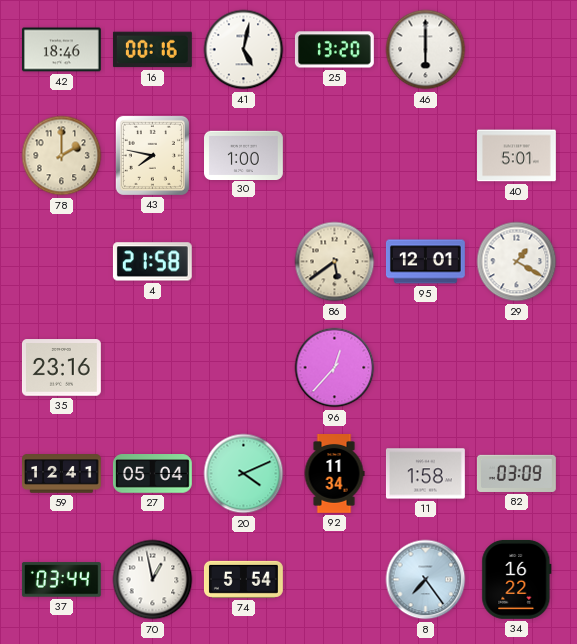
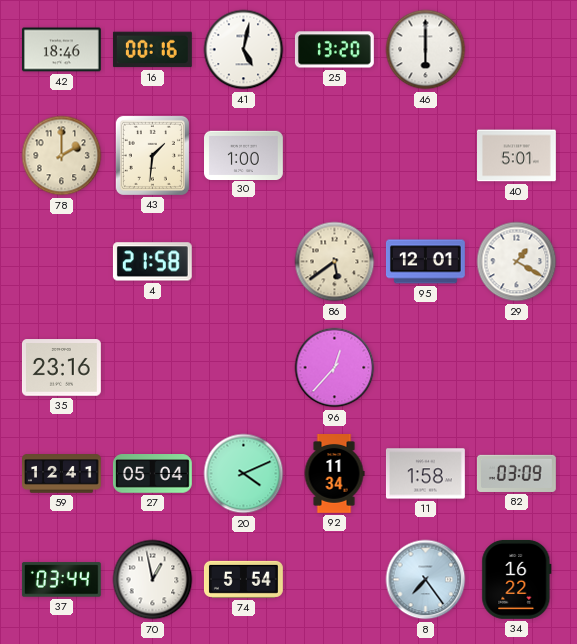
43: 7:47 -> 1:31
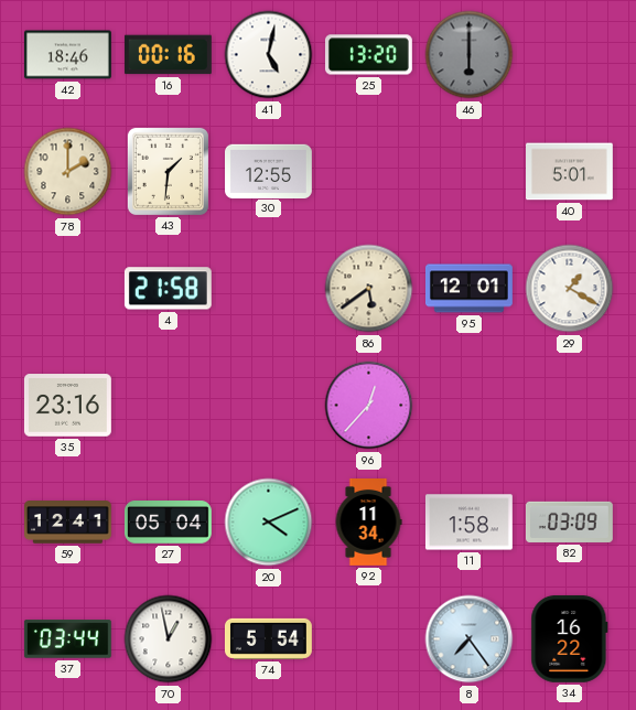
46 dial: white -> grey
30: 1:00 -> 12:55
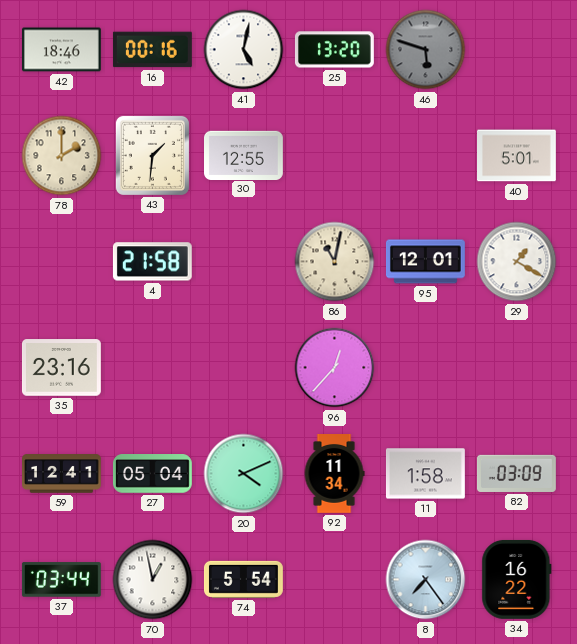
46: 6:00 -> 5:48
86: 5:39 -> 11:02
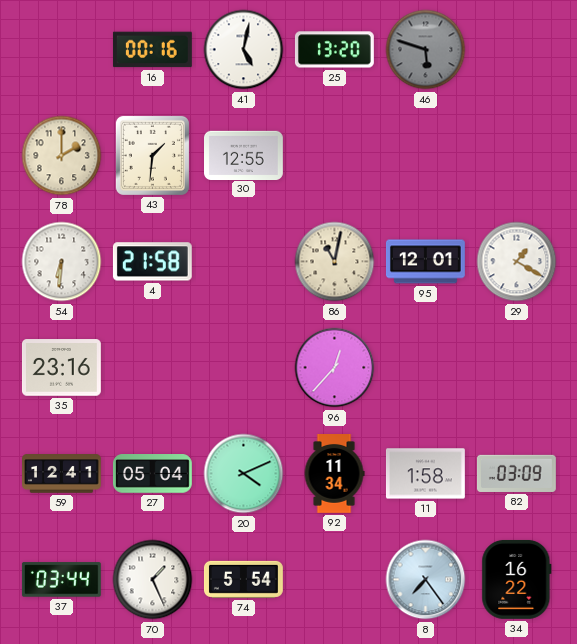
42: 18:46 -> none
40: 5:01 -> none
54: none -> 6:31
70: 12:58 -> 1:26
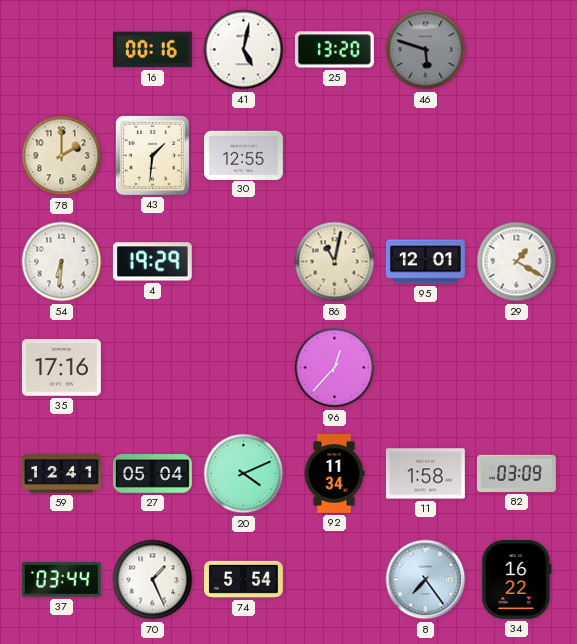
4: 21:58 -> 19:29
35: 23:16 -> 17:16
